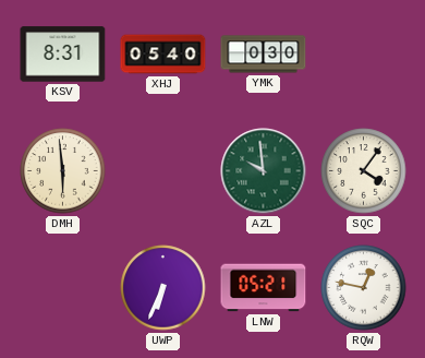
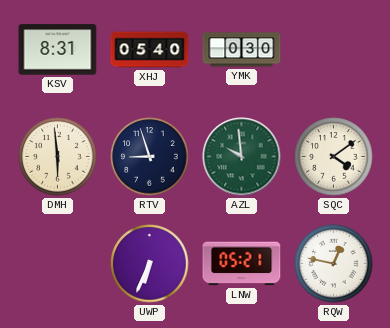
RTV: none -> 8:57
SQC: 4:06 -> 4:09
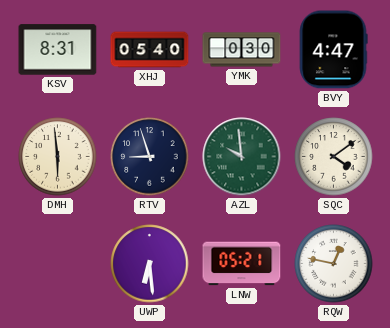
BVY: none -> 4:47
UWP: 6:34 -> 6:29
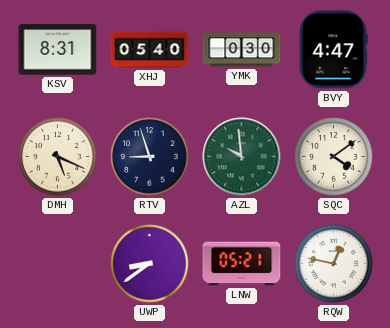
DMH: 5:59 -> 5:19
UWP: 6:29 -> 8:39
